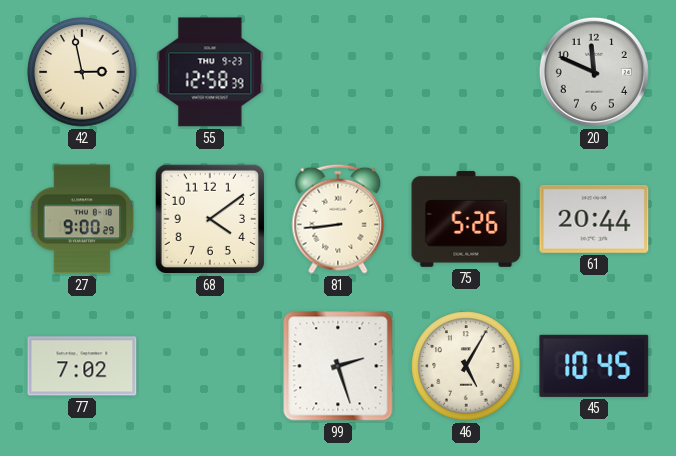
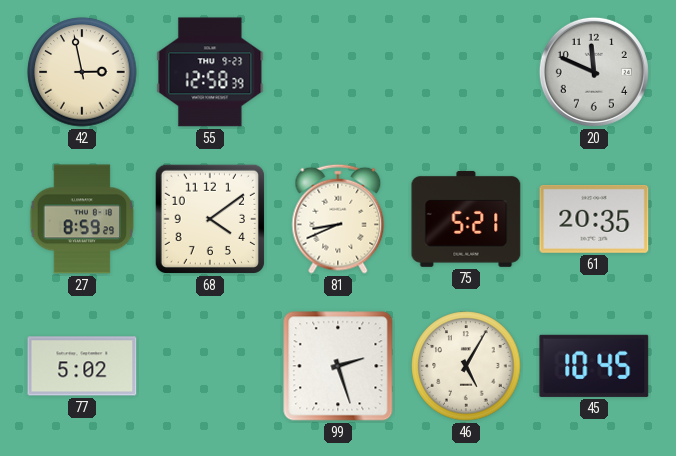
27: 9:00 -> 8:59
81: 8:44 -> 8:41
75: 5:26 -> 5:21
61: 20:44 -> 20:35
77: 7:02 -> 5:02
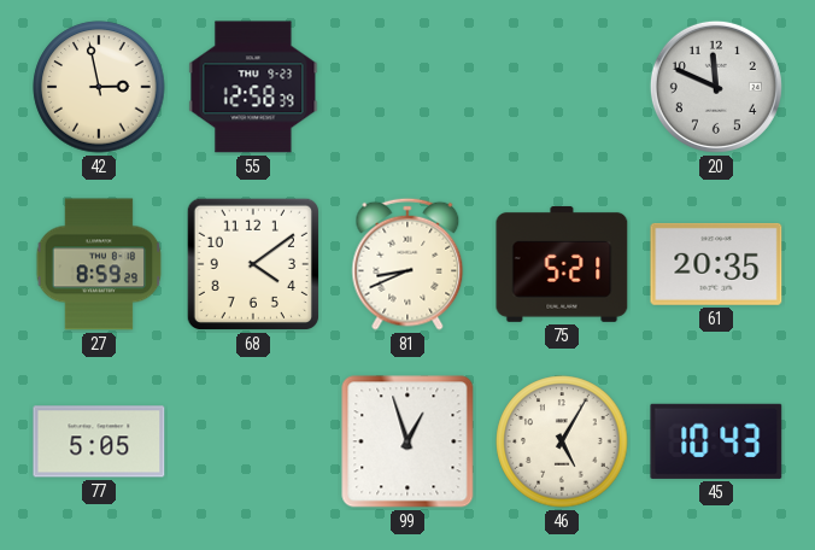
77: 5:02 -> 5:05
99: 2:27 -> 12:57
45: 10:45 -> 10:43
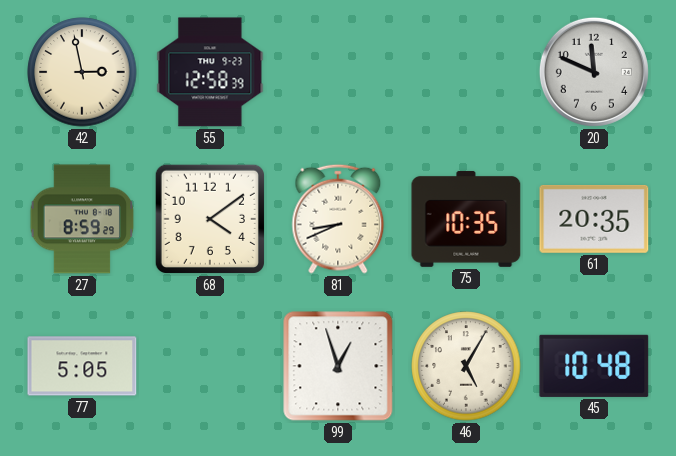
75: 5:21 -> 10:35
45: 10:43 -> 10:48
